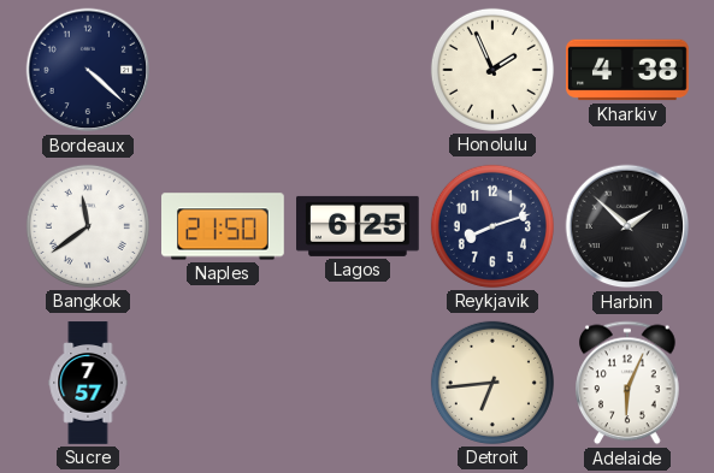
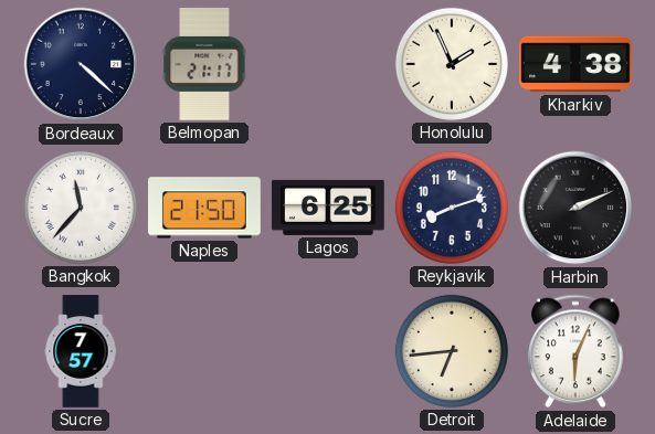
Belmopan: none -> 21:17
Bangkok: 11:39 -> 11:37
Harbin: 1:52 -> 2:11
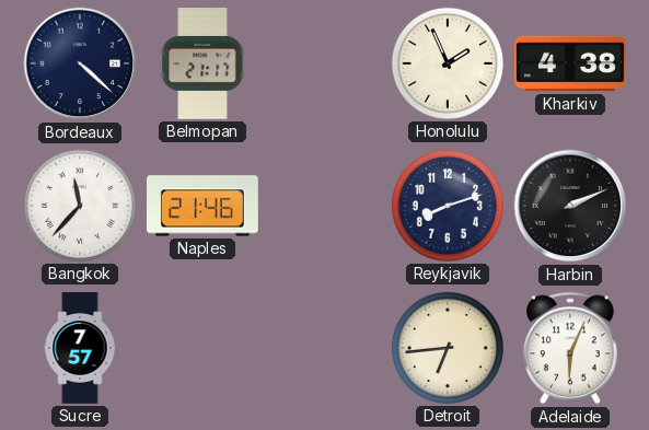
Naples: 21:50 -> 21:46
Lagos: 6:25 -> none
